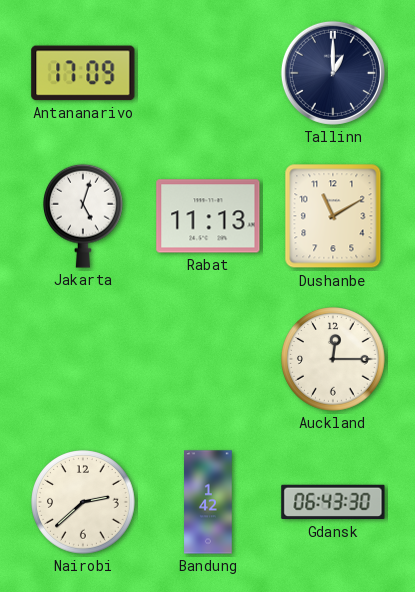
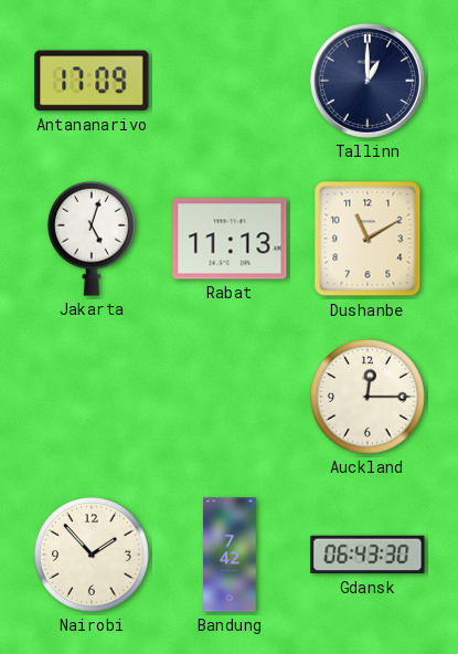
Nairobi: 2:38 -> 1:53
Bandung: 1:42 -> 7:42
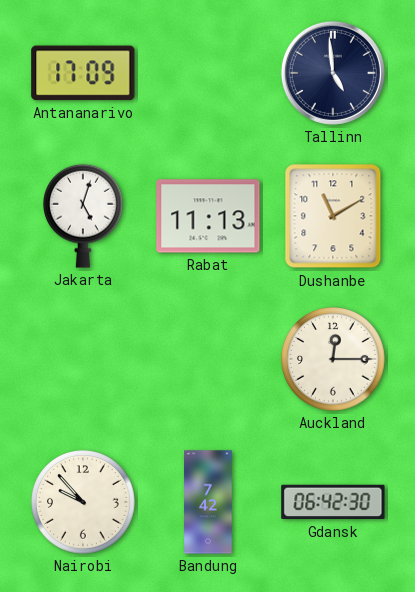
Tallinn: 1:00 -> 4:59
Nairobi: 1:53 -> 9:53
Gdansk: 06:43 -> 06:42
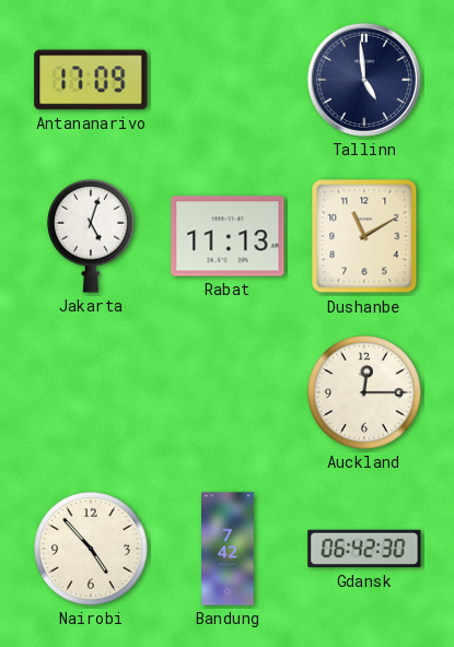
Nairobi: 9:53 -> 4:53
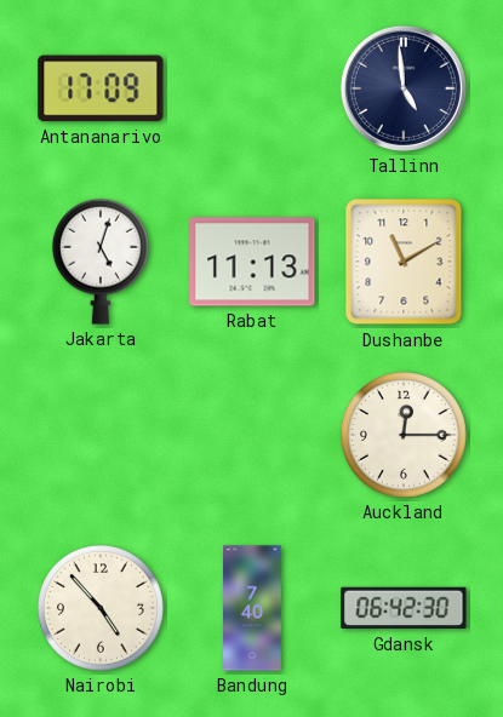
Bandung: 7:42 -> 7:40
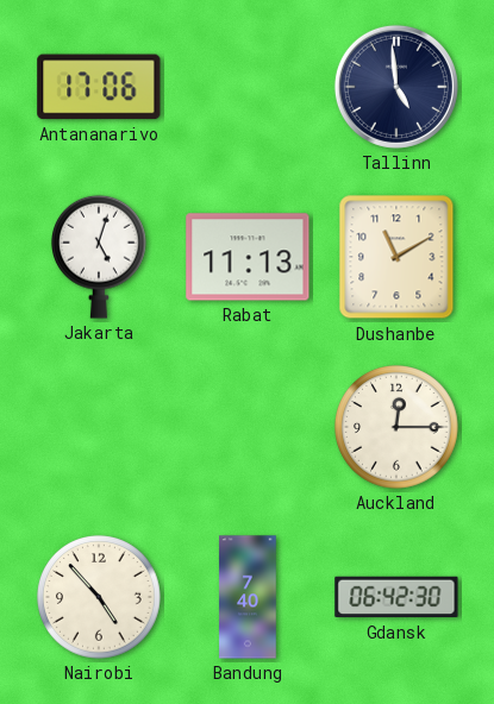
Antananarivo: 17:09 -> 17:06
